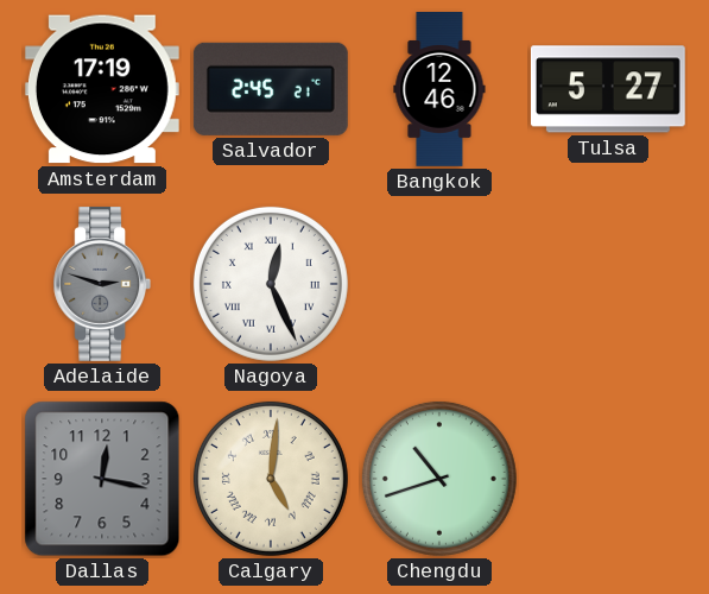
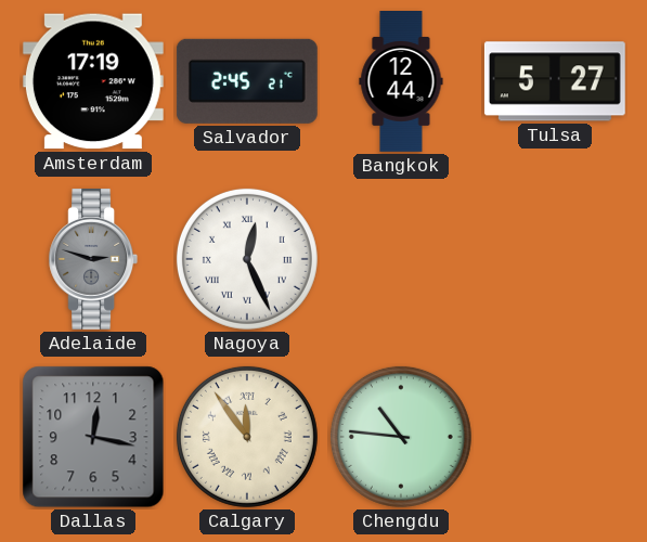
Bangkok: 12:46 -> 12:44
Calgary: 5:01 -> 11:54
Chengdu: 10:42 -> 10:46
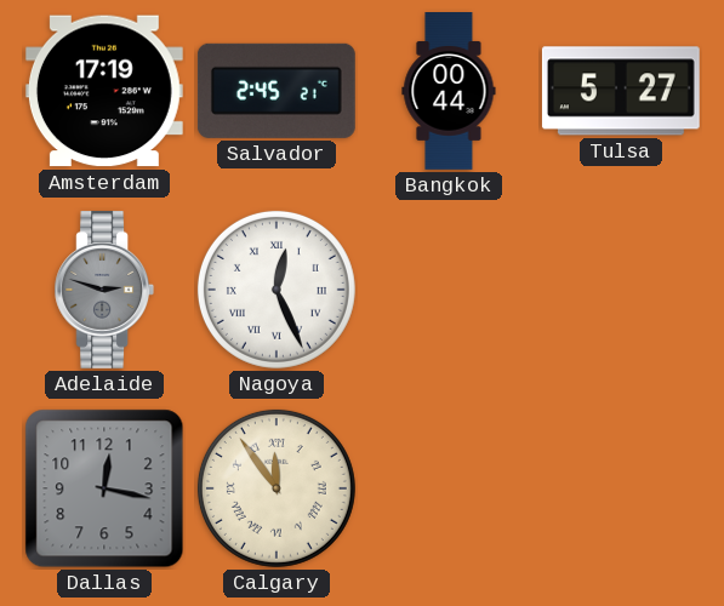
Bangkok: 12:44 -> 00:44
Chengdu: 10:46 -> none
